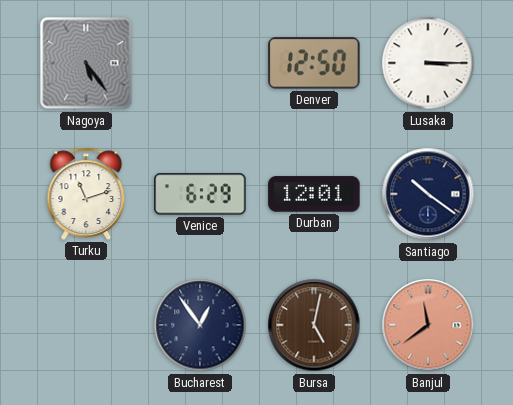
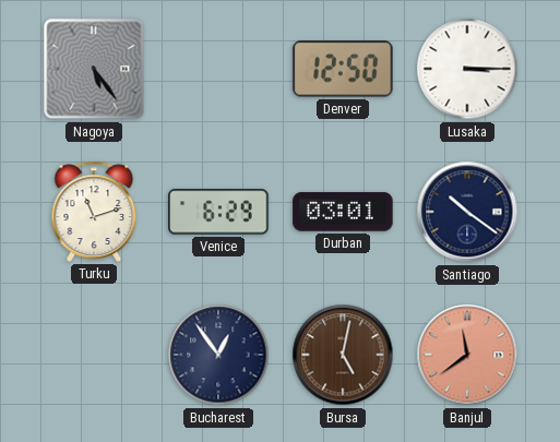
Durban: 12:01 -> 03:01
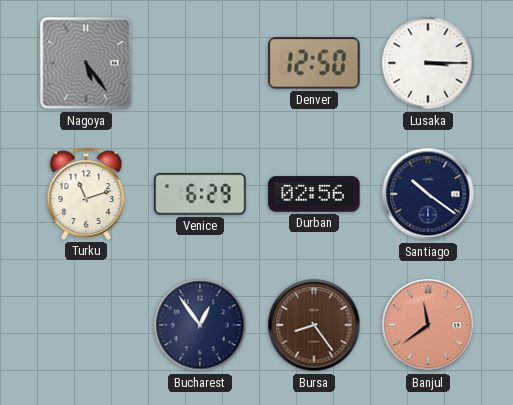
Durban: 03:01 -> 02:56
Bursa: 5:02 -> 8:24
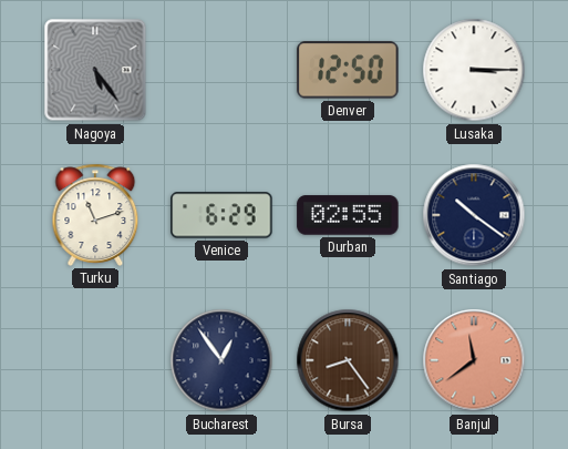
Durban: 02:56 -> 02:55
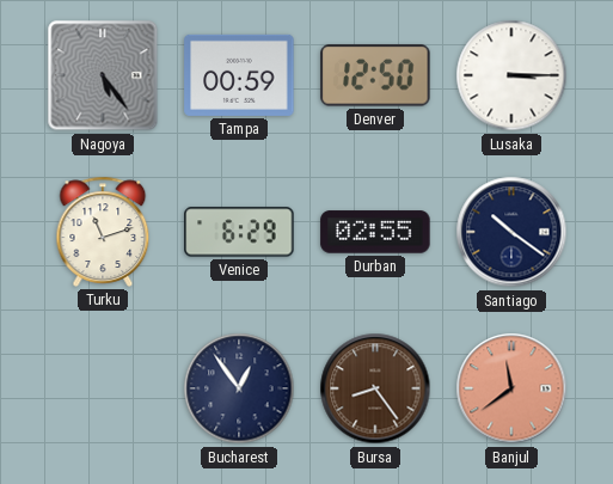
Tampa: none -> 00:59
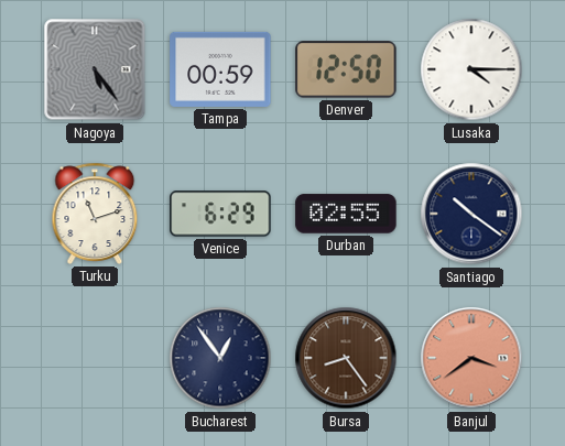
Lusaka: 3:15 -> 4:15
Banjul: 11:39 -> 3:39
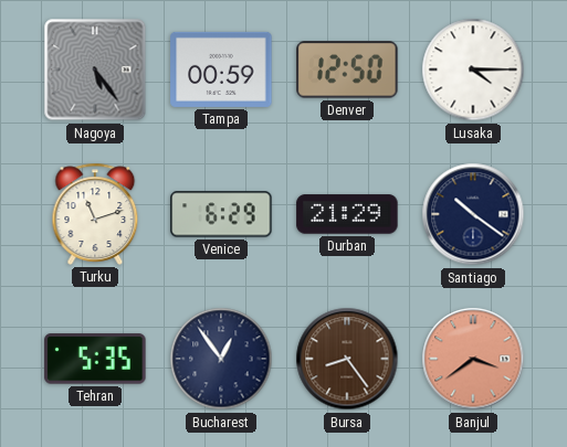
Durban: 02:55 -> 21:29
Tehran: none -> 5:35
